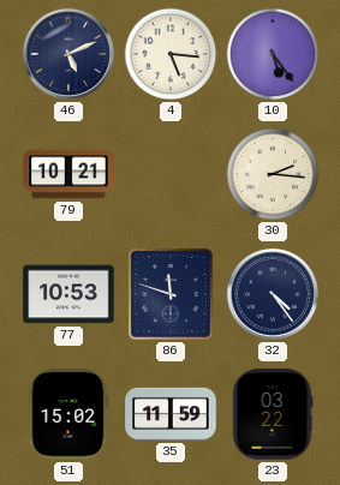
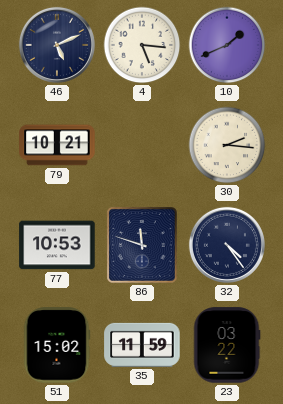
10: 5:24 -> 1:41
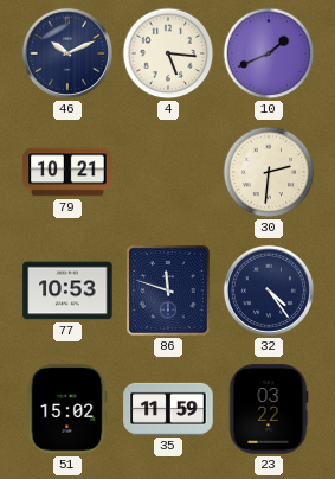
46: 5:11 -> 10:11
30: 2:16 -> 2:31
